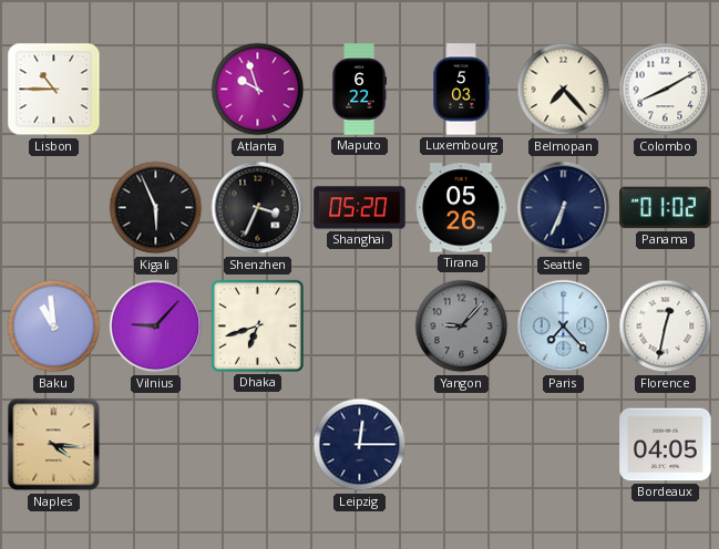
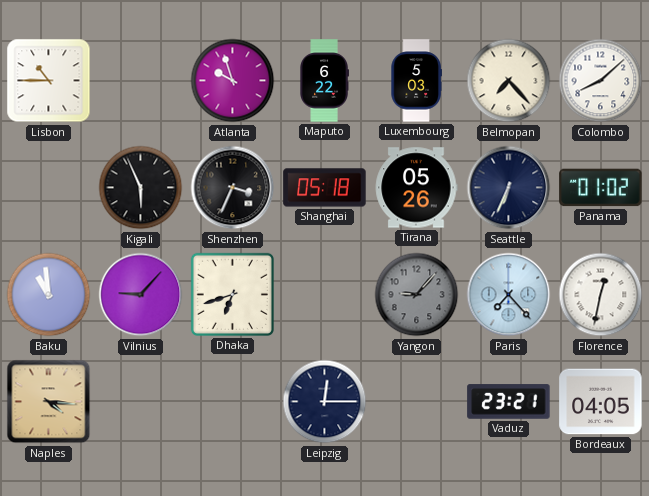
Colombo: 8:10 -> 8:08
Shanghai: 05:20 -> 05:18
Vaduz: none -> 23:21
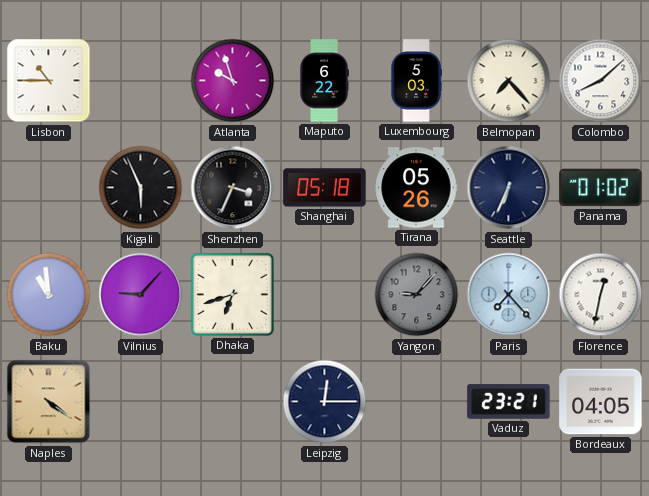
Naples: 4:16 -> 4:21
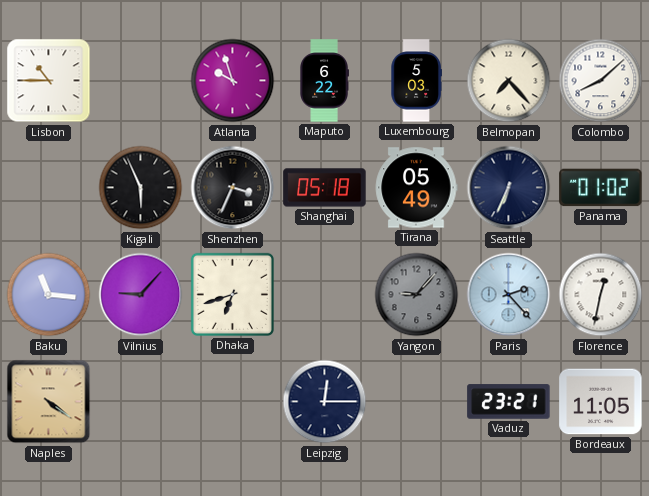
Tirana: 05:26 -> 05:49
Baku: 10:59 -> 11:16
Paris: 7:23 -> 2:23
Bordeaux: 04:05 -> 11:05
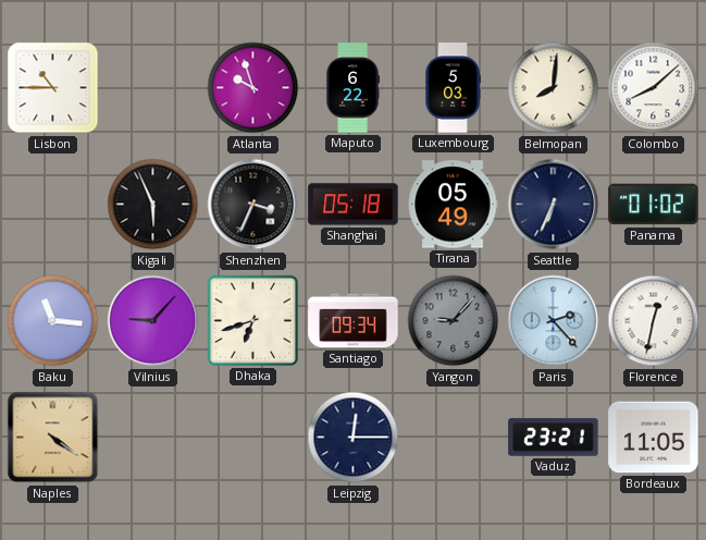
Belmopan: 7:23 -> 8:01
Santiago: none -> 09:34
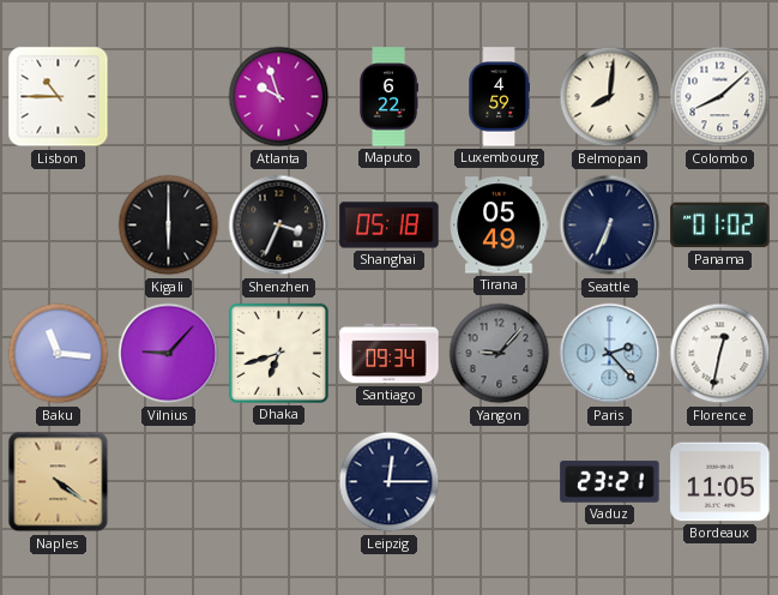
Luxembourg: 5:03 -> 4:59
Kigali: 5:56 -> 6:00
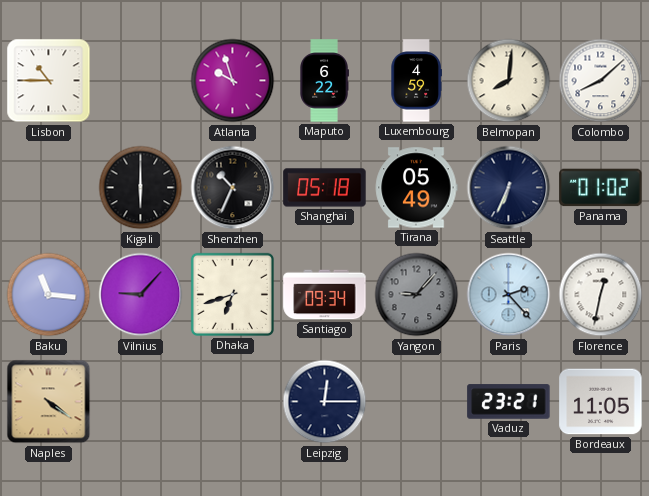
Shenzhen: 3:34 -> 10:34
